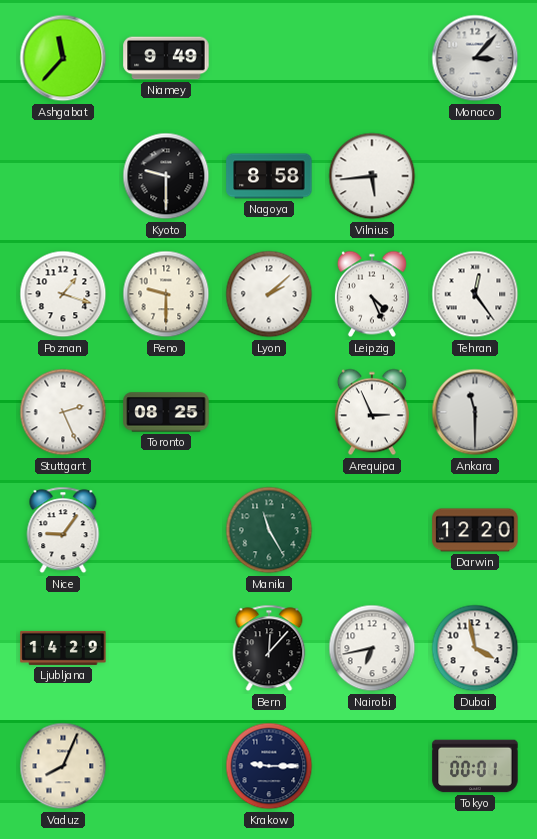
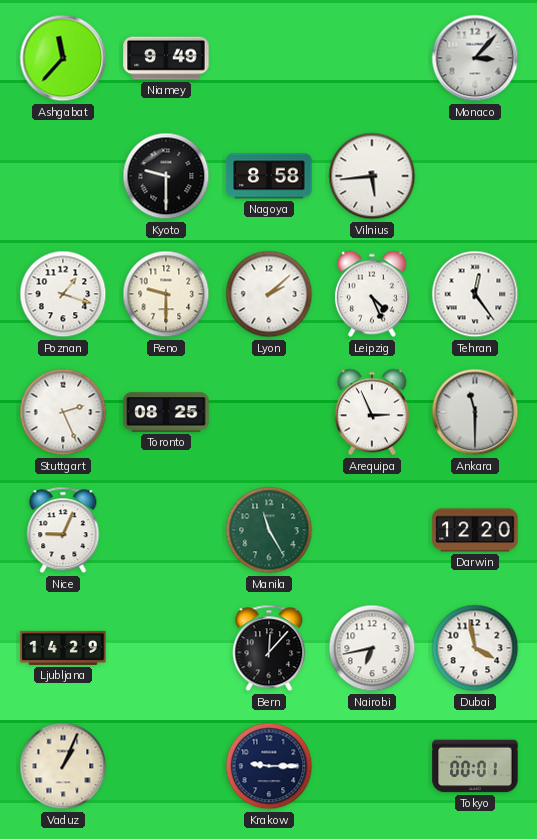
Nice: 9:06 -> 9:04
Vaduz: 8:04 -> 1:04
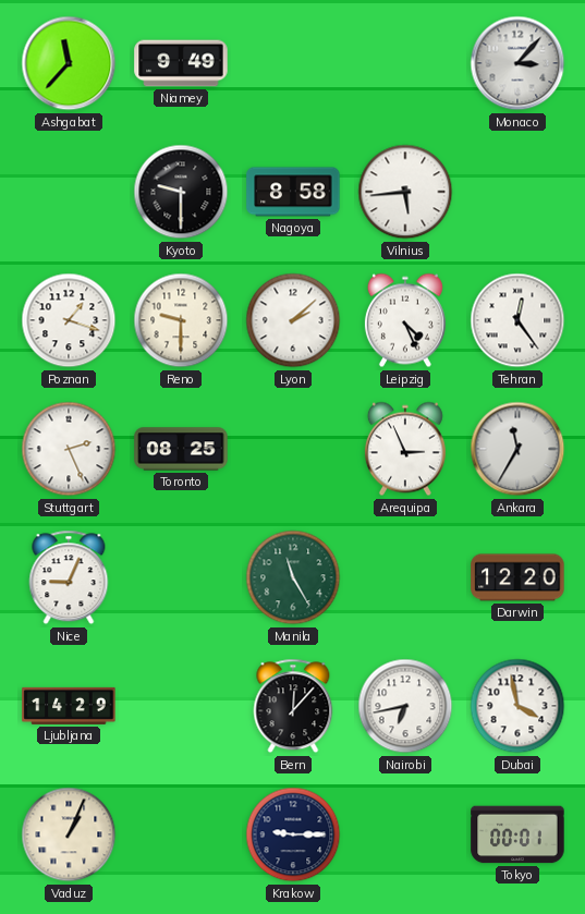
Ankara: 11:30 -> 11:35
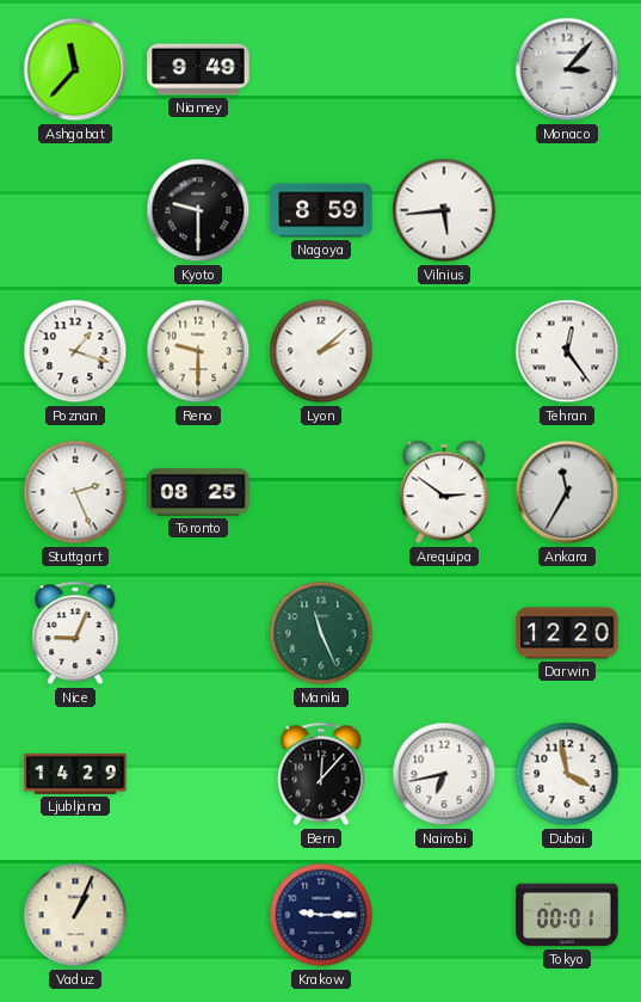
Nagoya: 8:58 -> 8:59
Leipzig: 4:26 -> none
Arequipa: 2:56 -> 2:51
Manila: 11:25 -> 11:26
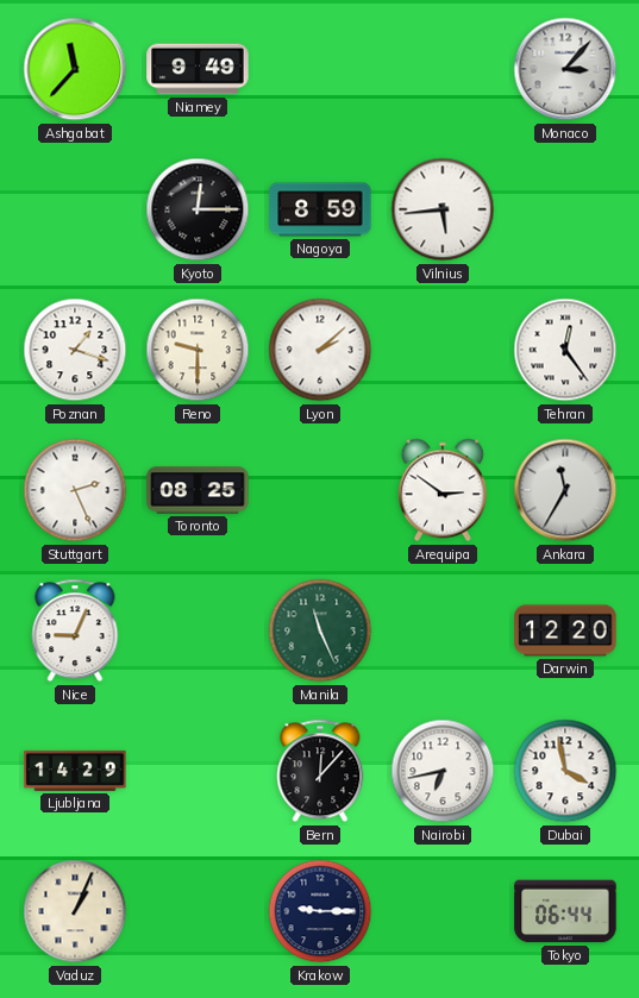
Kyoto: 9:30 -> 12:15
Tokyo: 00:01 -> 06:44
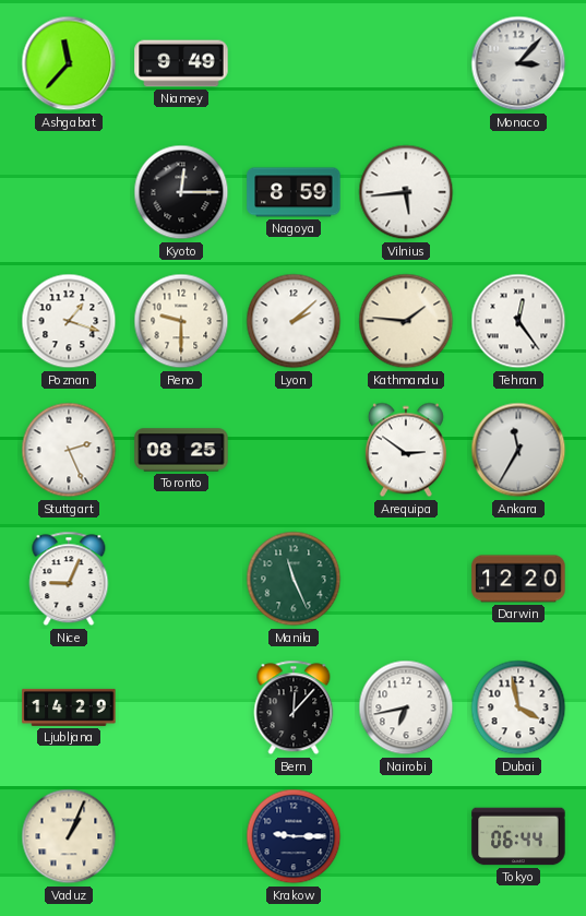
Kathmandu: none -> 1:46
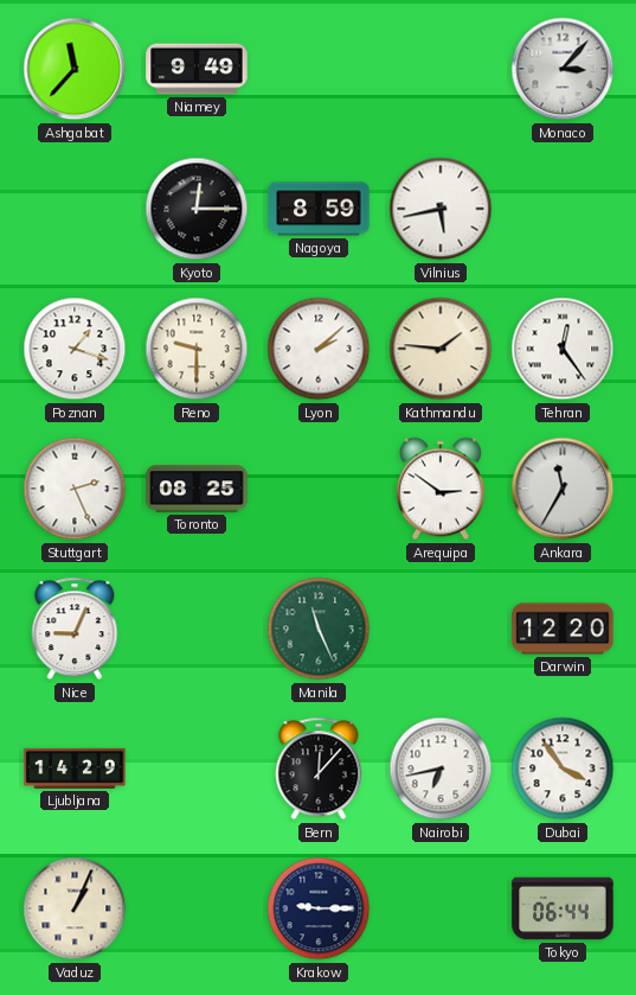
Vilnius: 5:44 -> 5:43
Dubai: 3:58 -> 3:54
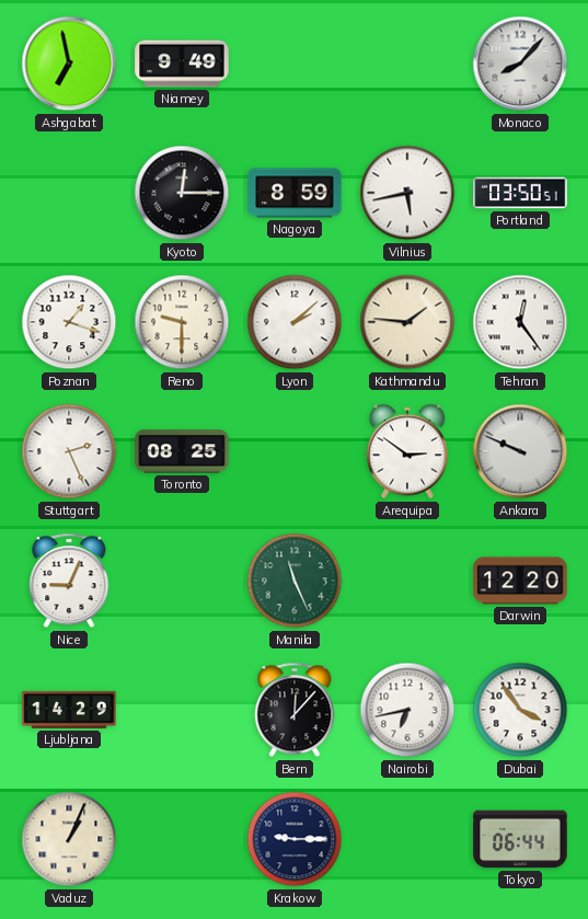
Ashgabat: 11:37 -> 6:58
Monaco: 3:07 -> 8:07
Portland: none -> 03:50
Ankara: 11:35 -> 9:49
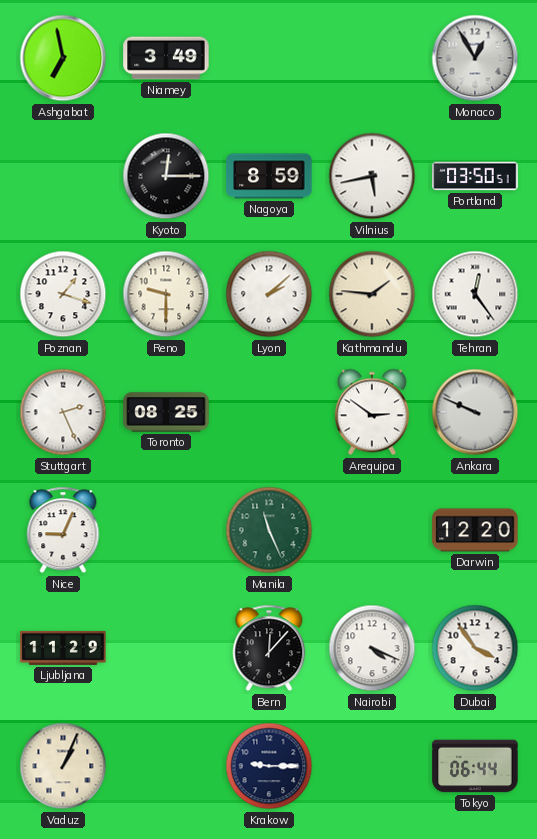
Niamey: 9:49 -> 3:49
Monaco: 8:07 -> 12:55
Ljubljana: 14:29 -> 11:29
Nairobi: 6:43 -> 4:19
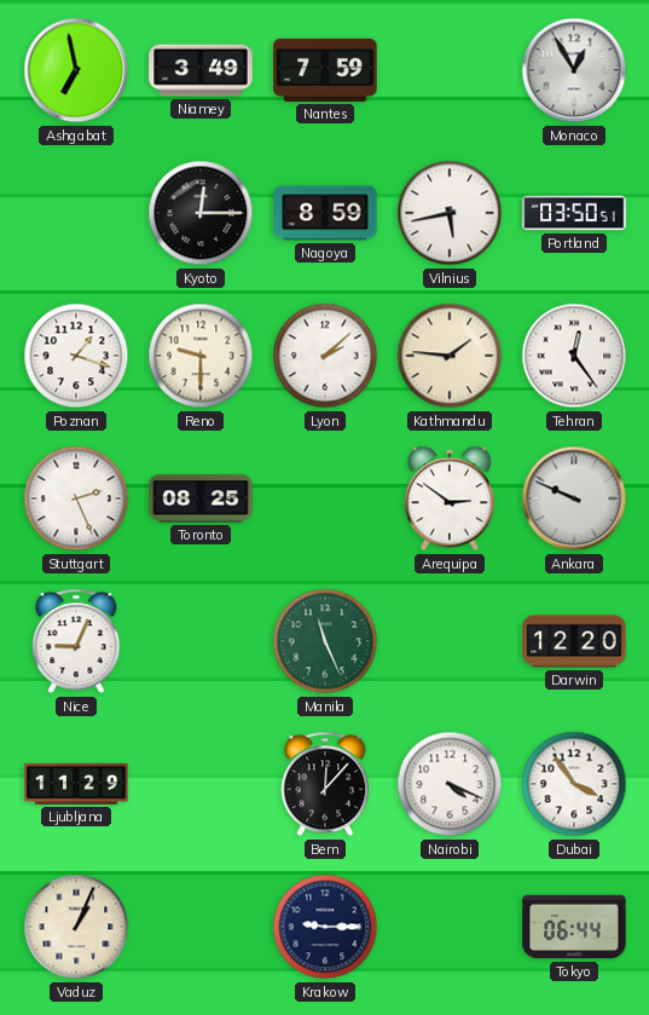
Nantes: none -> 7:59
